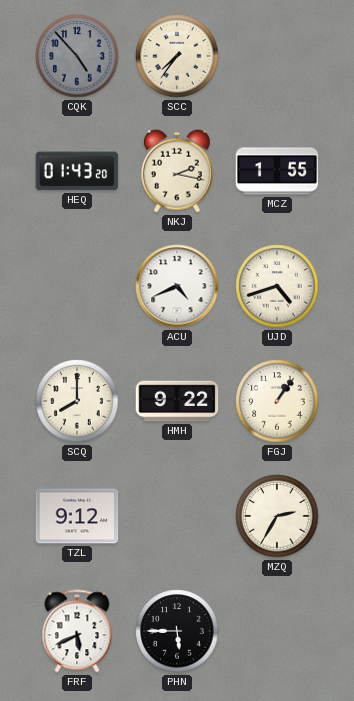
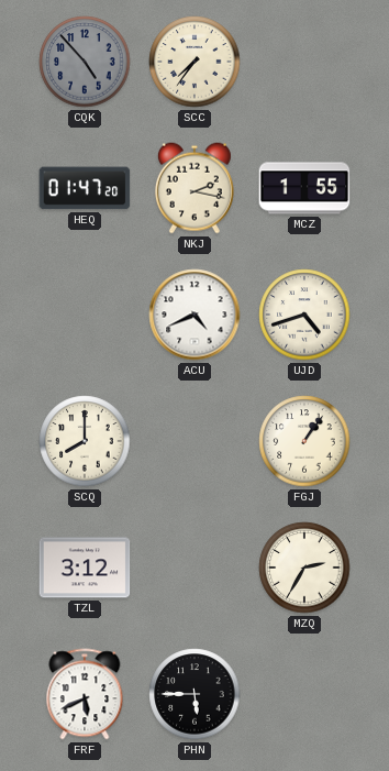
HEQ: 01:43 -> 01:47
HMH: 9:22 -> none
TZL: 9:12 -> 3:12
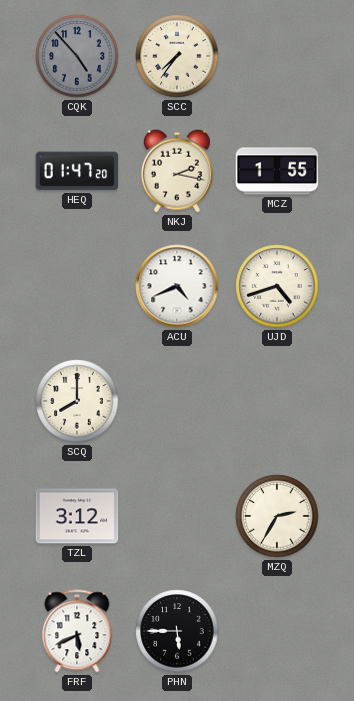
FGJ: 1:06 -> none
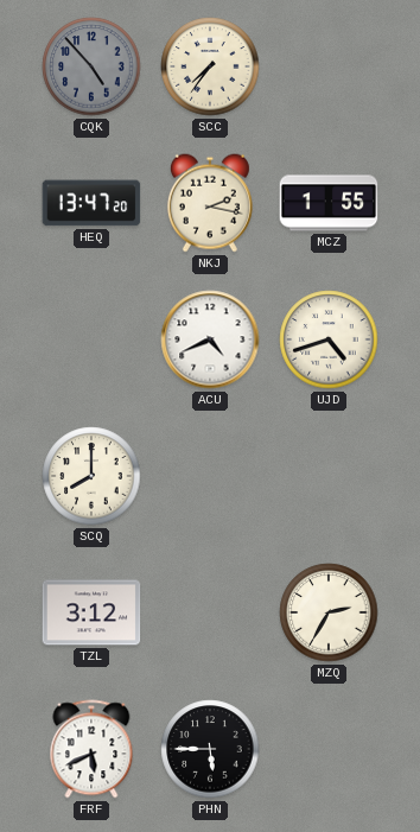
HEQ: 01:47 -> 13:47
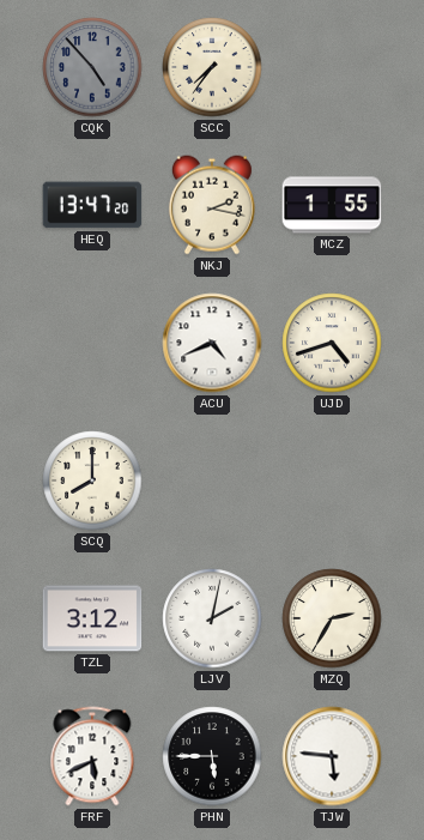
LJV: none -> 2:02
TJW: none -> 5:46
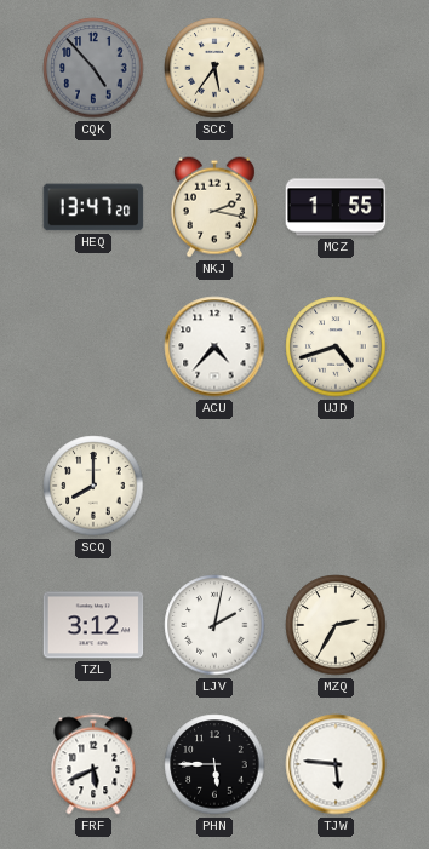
SCC: 7:36 -> 5:36
ACU: 4:41 -> 4:37
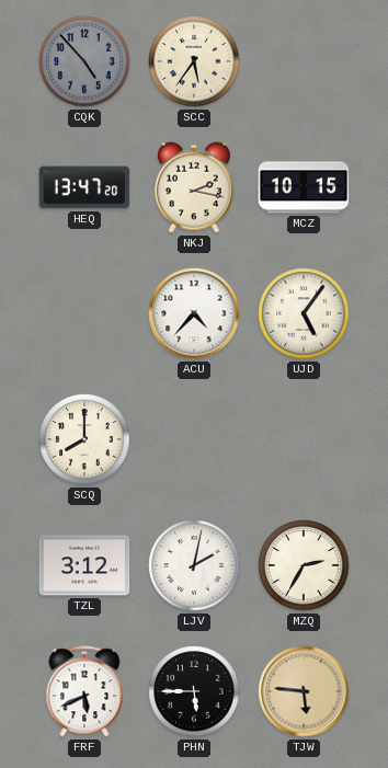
MCZ: 1:55 -> 10:15
UJD: 4:42 -> 5:06
TJW dial: white -> champagne
